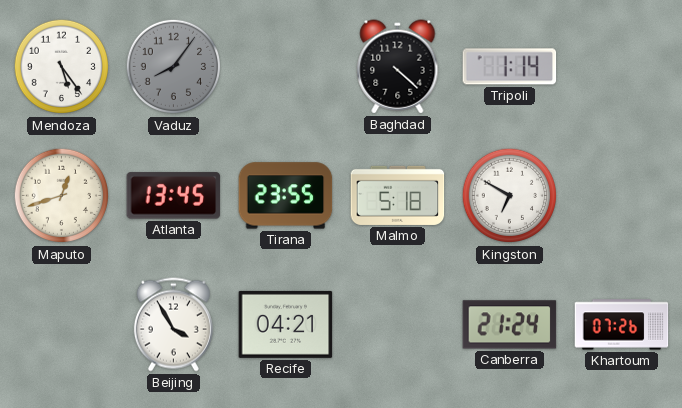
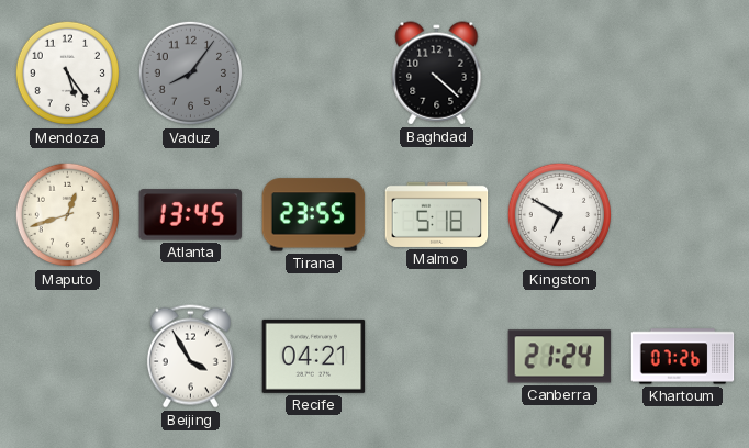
Tripoli: 1:14 -> none
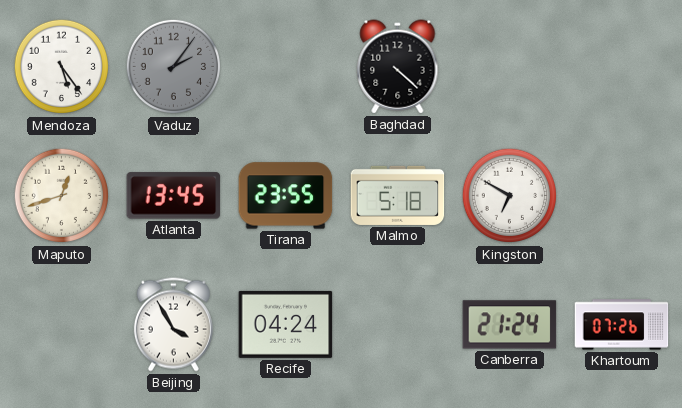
Vaduz: 8:06 -> 2:06
Recife: 04:21 -> 04:24
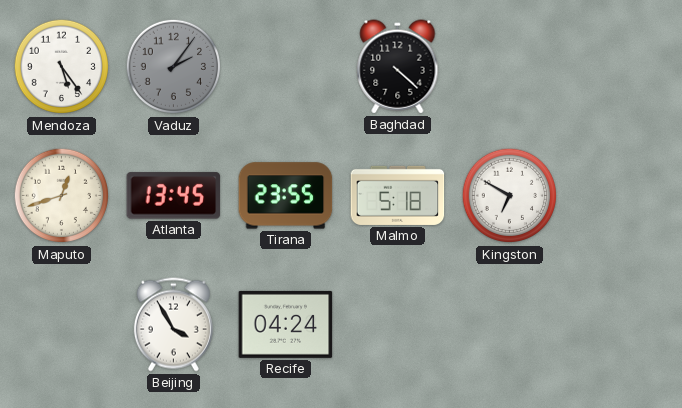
Canberra: 21:24 -> none
Khartoum: 07:26 -> none
